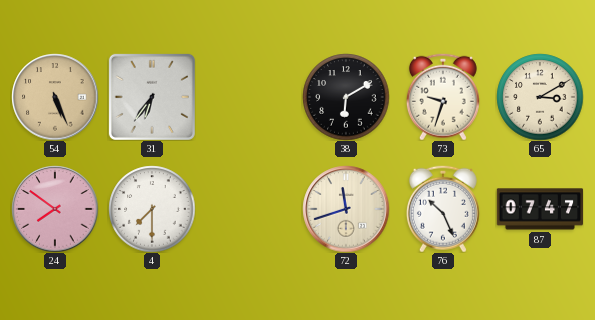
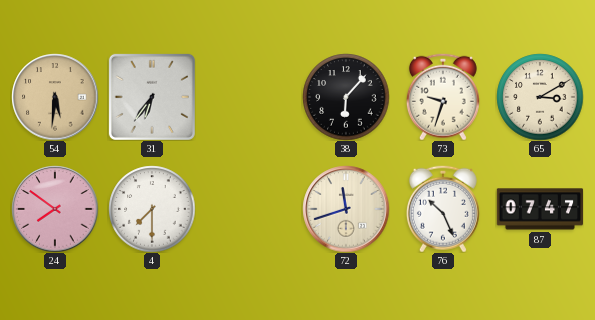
54: 5:26 -> 5:31
38: 6:10 -> 6:07
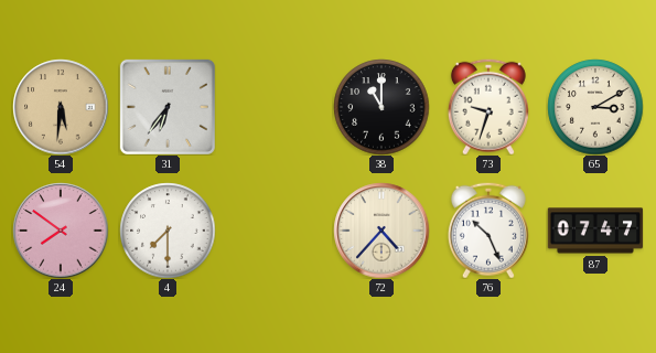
38: 6:07 -> 11:00
72: 11:42 -> 4:37
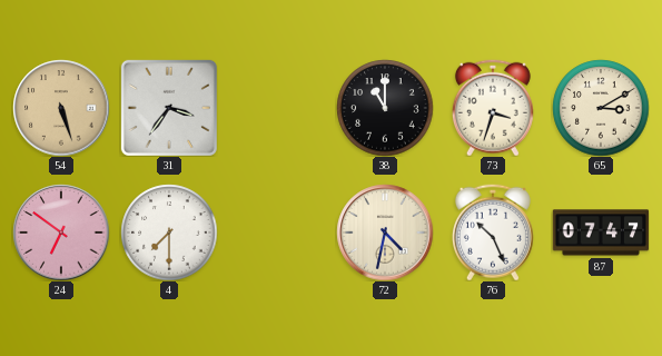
54: 5:31 -> 5:27
31: 6:36 -> 3:36
73: 9:33 -> 3:33
24: 7:51 -> 6:51
72: 4:37 -> 4:32
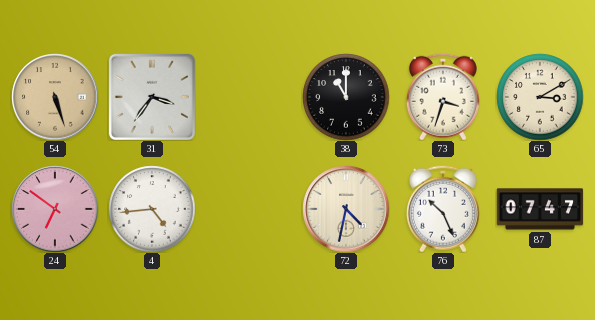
4: 7:30 -> 4:44
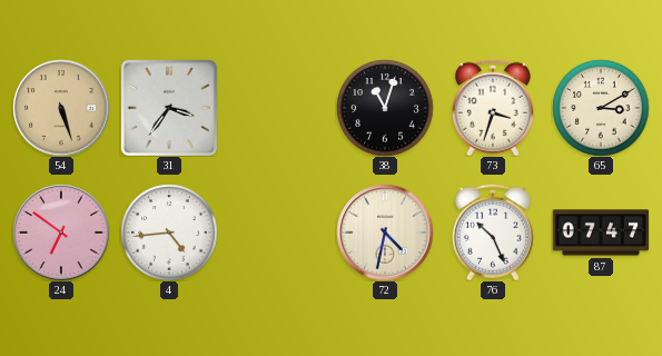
38: 11:00 -> 11:03
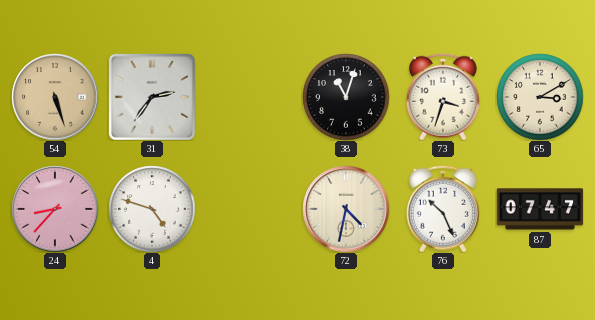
31: 3:36 -> 2:36
24: 6:51 -> 8:37
4: 4:44 -> 4:48
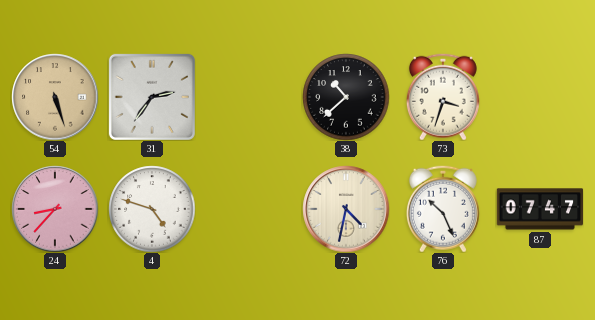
38: 11:03 -> 10:38
65: 3:10 -> none
